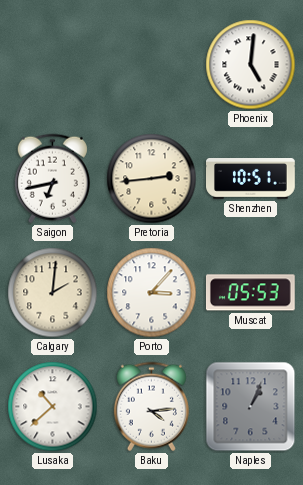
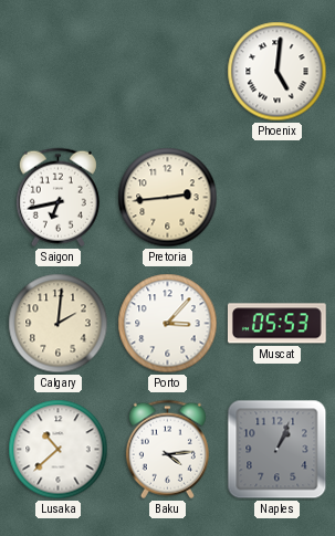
Shenzhen: 10:51 -> none
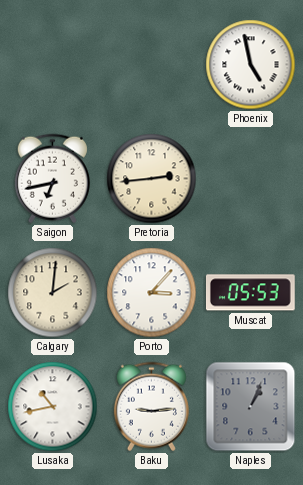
Phoenix: 5:01 -> 4:58
Lusaka: 10:38 -> 10:43
Baku: 4:14 -> 9:14
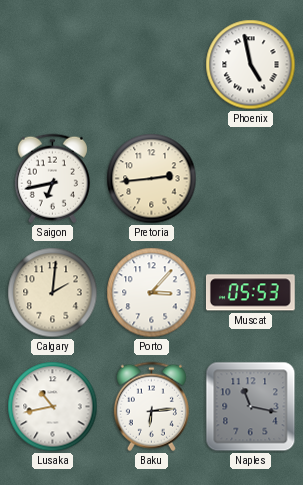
Baku: 9:14 -> 6:14
Naples: 1:04 -> 11:17
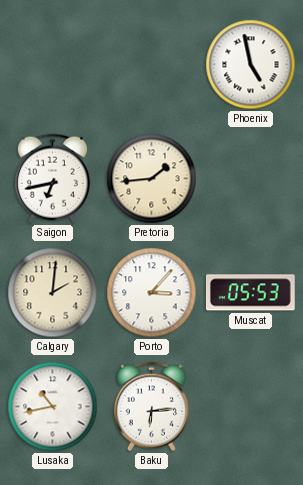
Pretoria: 2:44 -> 1:44
Naples: 11:17 -> none
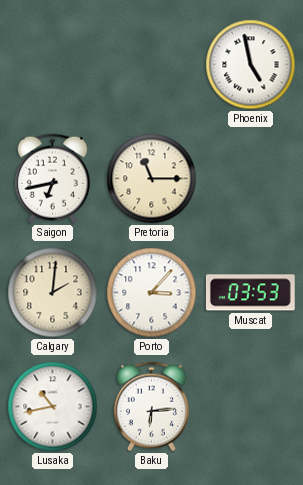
Pretoria: 1:44 -> 11:15
Muscat: 05:53 -> 03:53
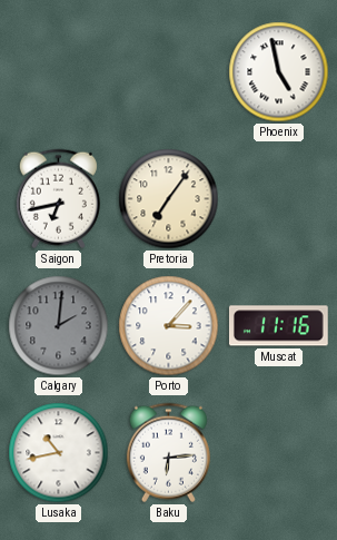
Pretoria: 11:15 -> 7:06
Calgary dial: cream -> grey
Muscat: 03:53 -> 11:16
